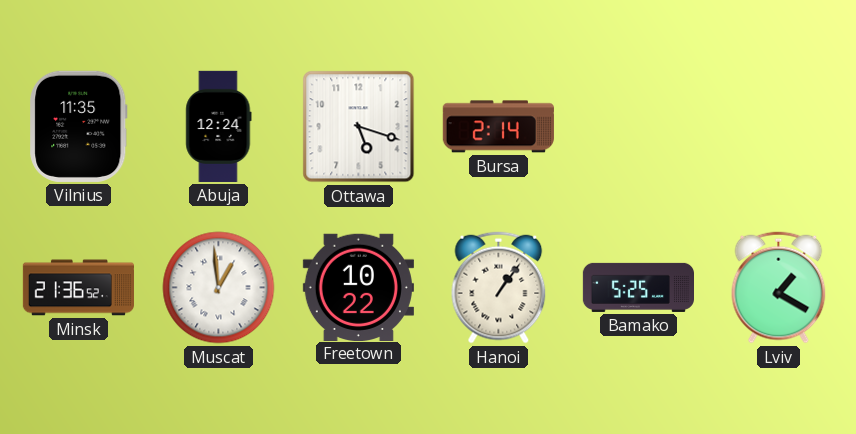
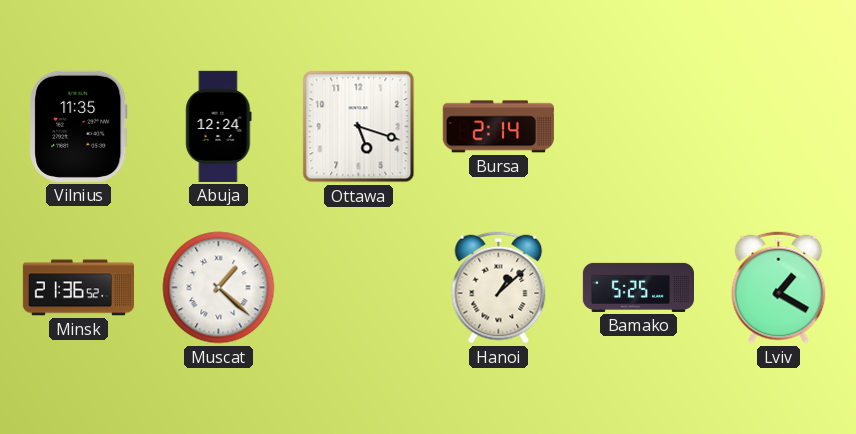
Muscat: 12:59 -> 1:22
Freetown: 10:22 -> none
Hanoi: 1:06 -> 1:08
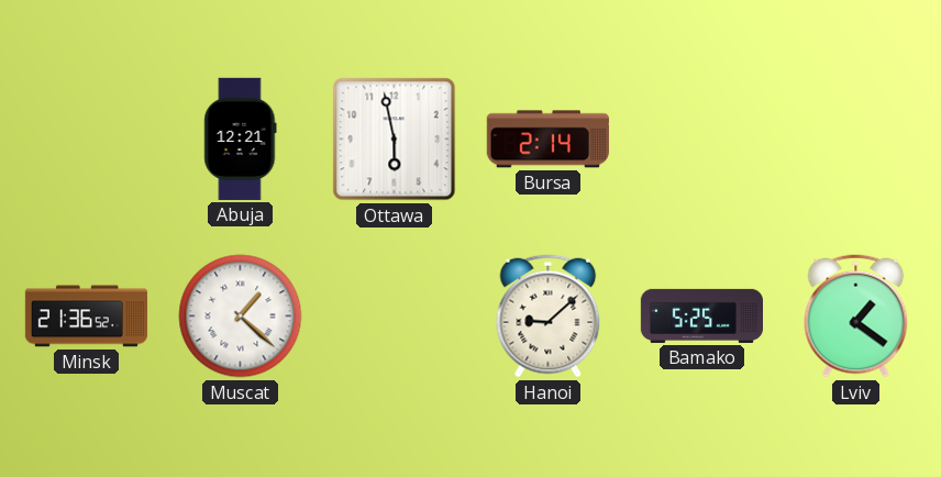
Vilnius: 11:35 -> none
Abuja: 12:24 -> 12:21
Ottawa: 5:18 -> 5:58
Hanoi: 1:08 -> 9:08
Lviv: 1:20 -> 1:21
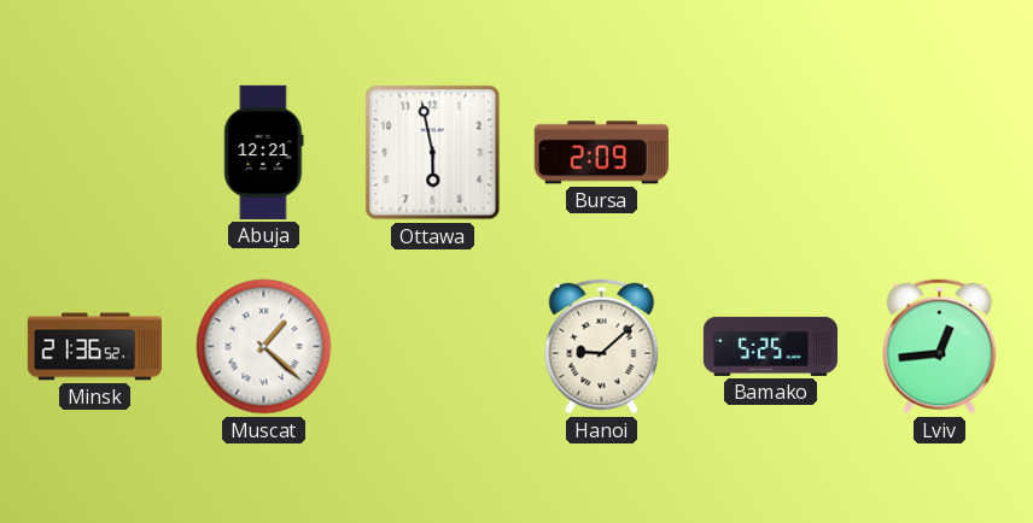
Bursa: 2:14 -> 2:09
Lviv: 1:21 -> 12:44
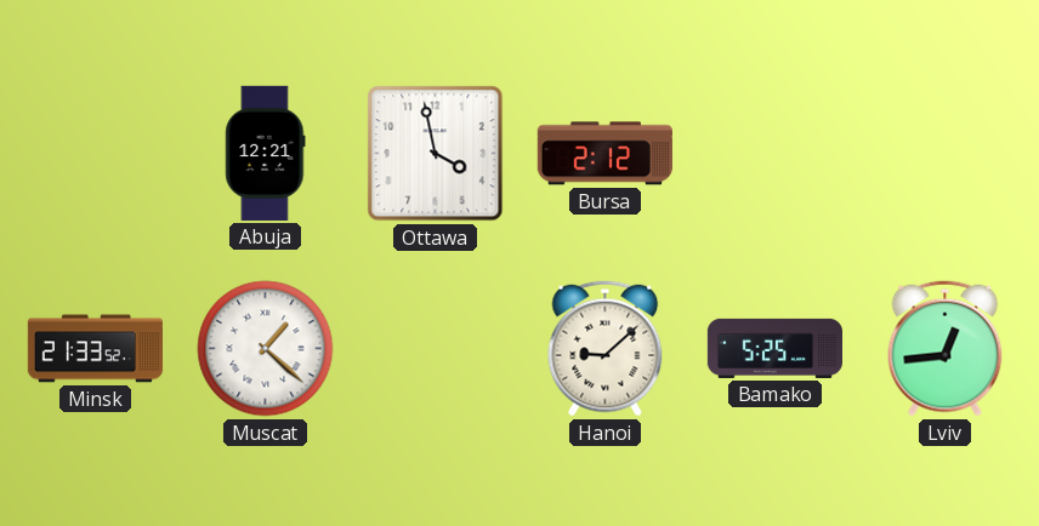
Ottawa: 5:58 -> 3:58
Bursa: 2:09 -> 2:12
Minsk: 21:36 -> 21:33
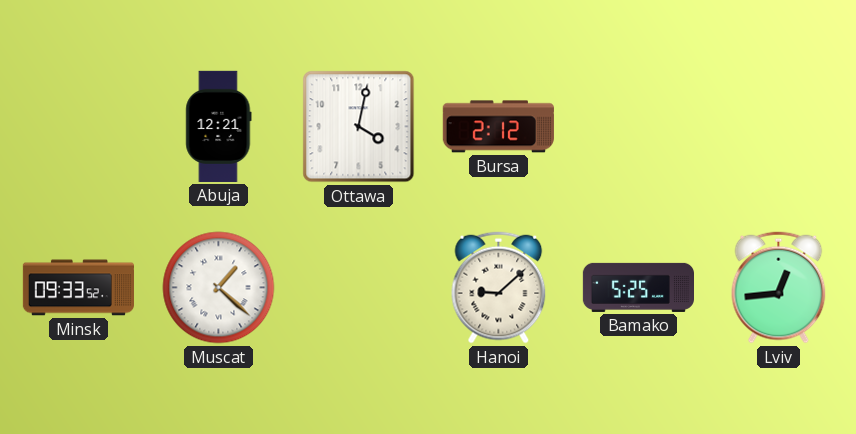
Ottawa: 3:58 -> 4:02
Minsk: 21:33 -> 09:33
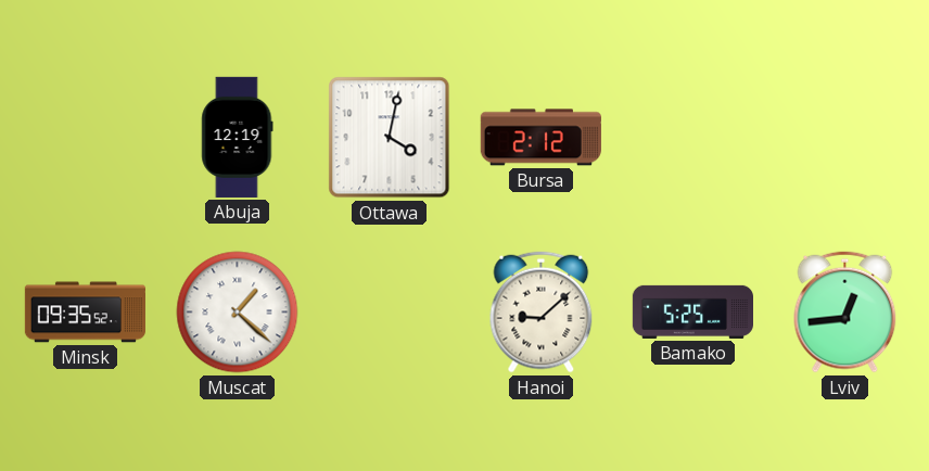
Abuja: 12:21 -> 12:19
Minsk: 09:33 -> 09:35
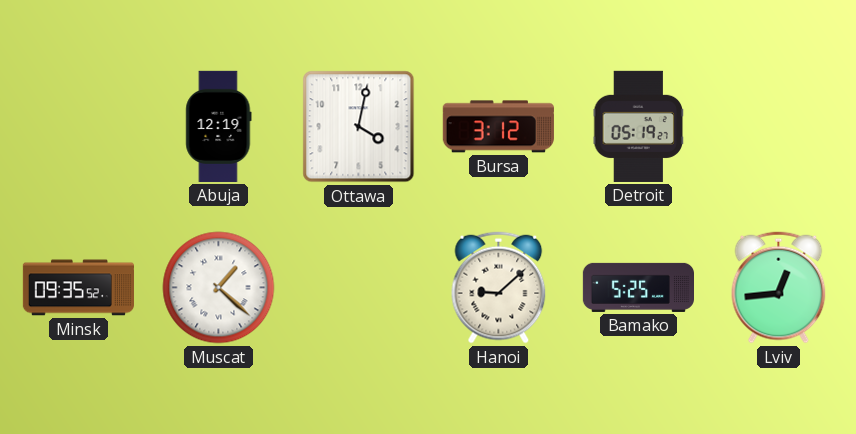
Bursa: 2:12 -> 3:12
Detroit: none -> 05:19
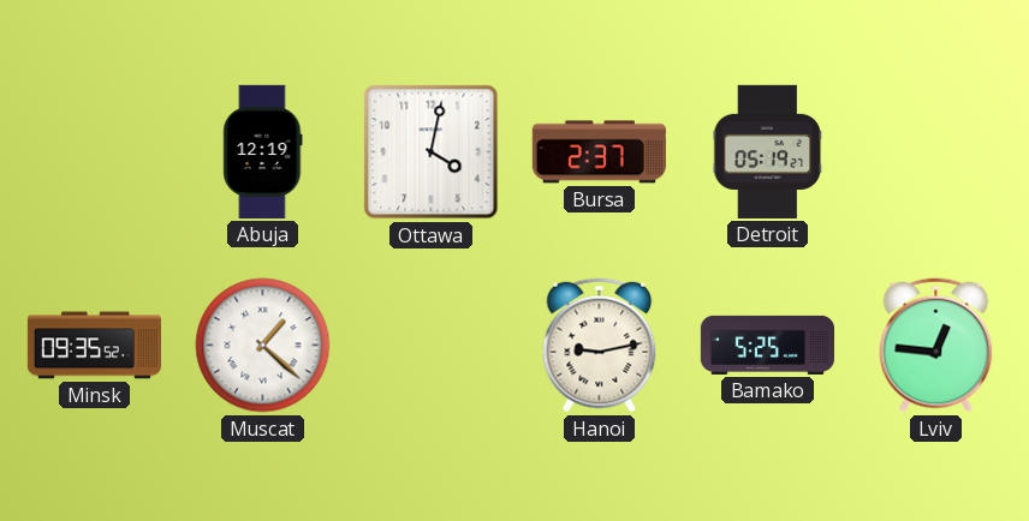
Bursa: 3:12 -> 2:37
Hanoi: 9:08 -> 9:13
Lviv: 12:44 -> 12:46
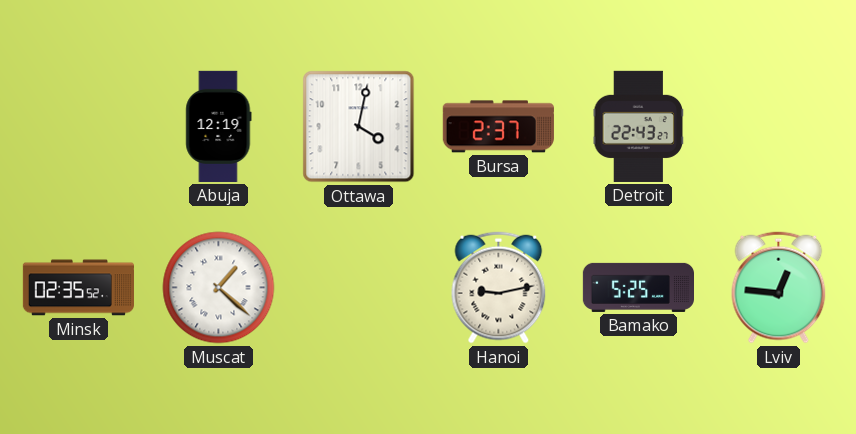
Detroit: 05:19 -> 22:43
Minsk: 09:35 -> 02:35
